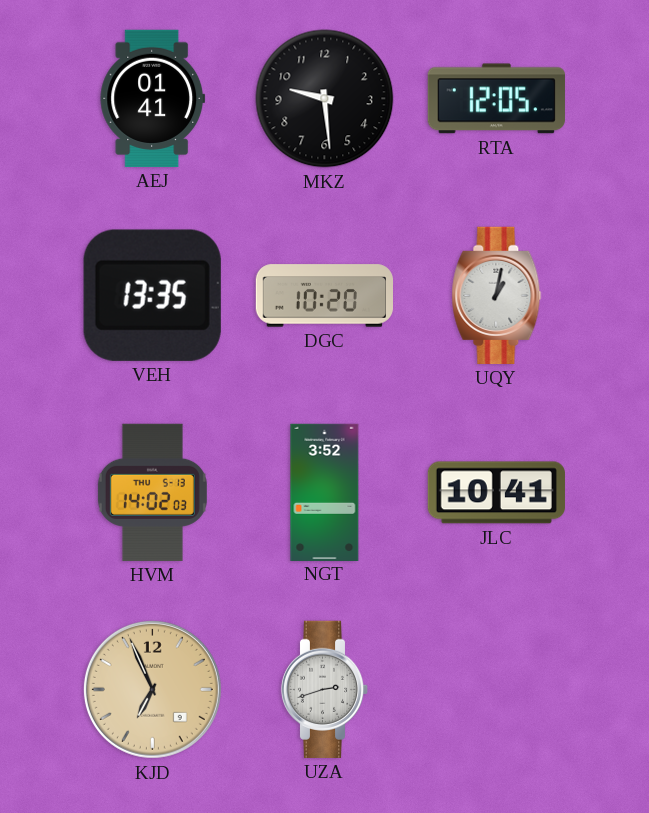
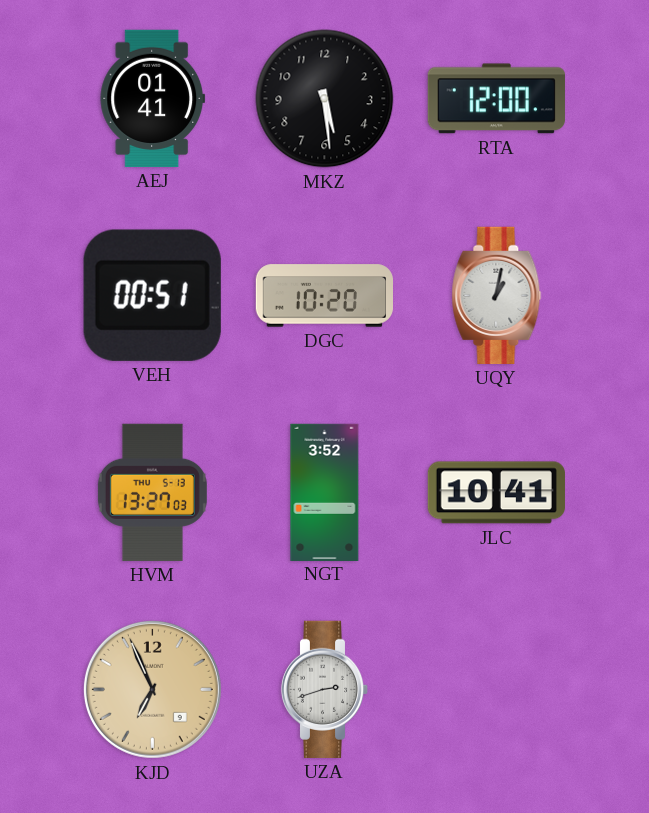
MKZ: 9:29 -> 5:29
RTA: 12:05 -> 12:00
VEH: 13:35 -> 00:51
HVM: 14:02 -> 13:27
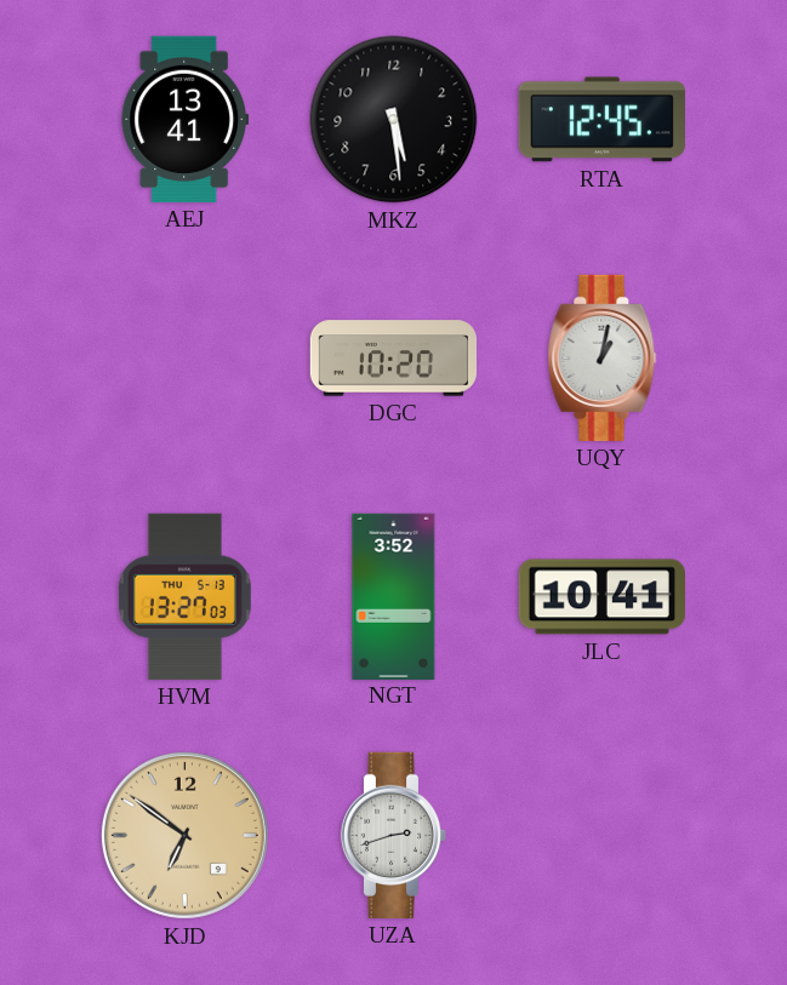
AEJ: 01:41 -> 13:41
RTA: 12:00 -> 12:45
VEH: 00:51 -> none
KJD: 6:56 -> 6:51
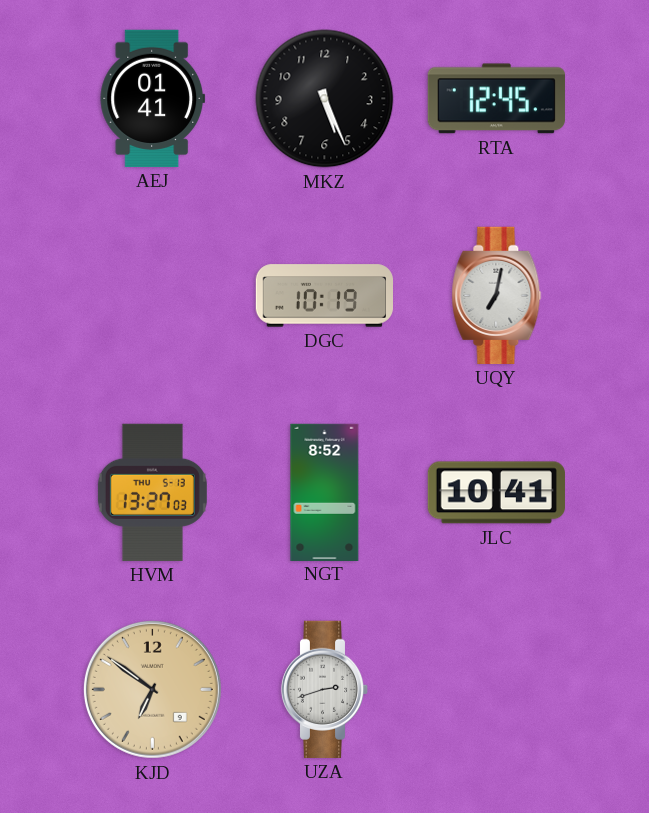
AEJ: 13:41 -> 01:41
MKZ: 5:29 -> 5:26
DGC: 10:20 -> 10:19
UQY: 1:02 -> 7:02
NGT: 3:52 -> 8:52
